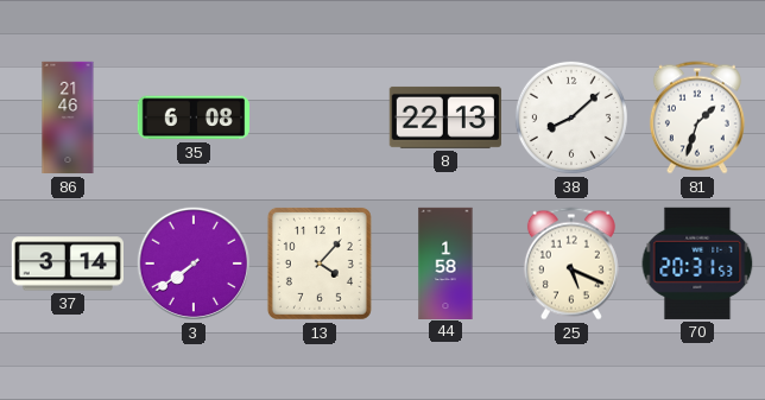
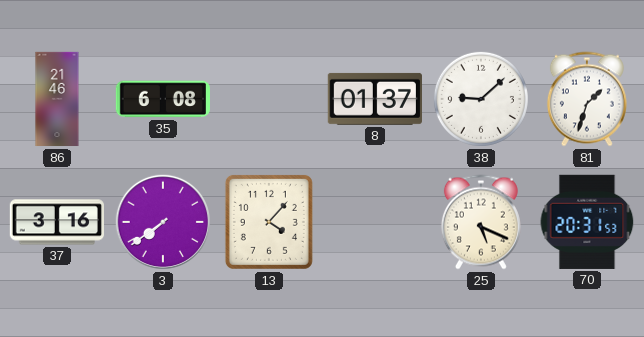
8: 22:13 -> 01:37
38: 8:08 -> 9:08
37: 3:14 -> 3:16
44: 1:58 -> none
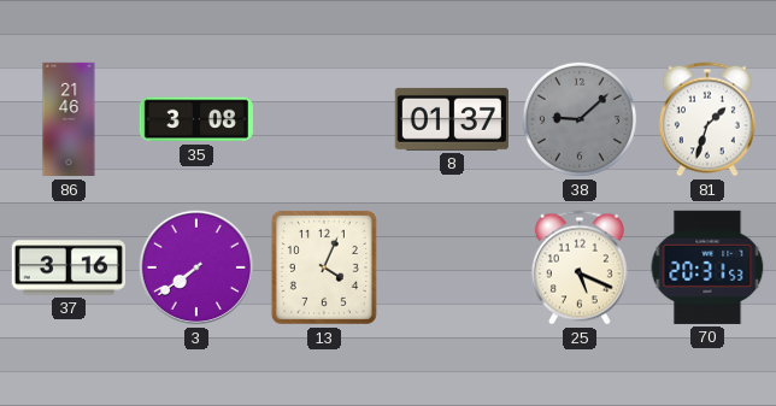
35: 6:08 -> 3:08
38 dial: white -> grey
13: 4:07 -> 4:04
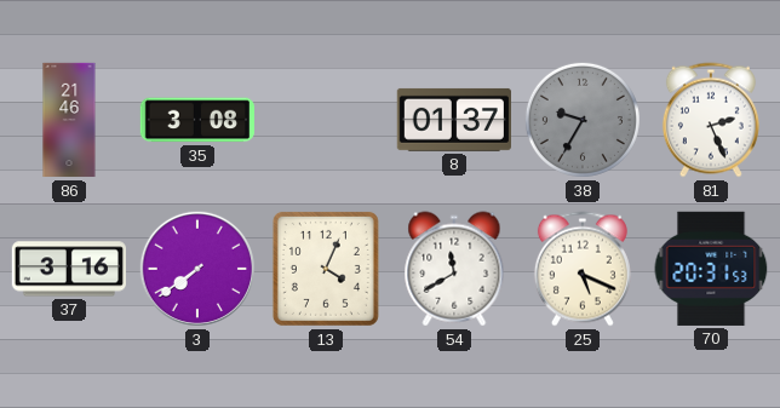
38: 9:08 -> 9:35
81: 1:33 -> 2:26
54: none -> 11:40
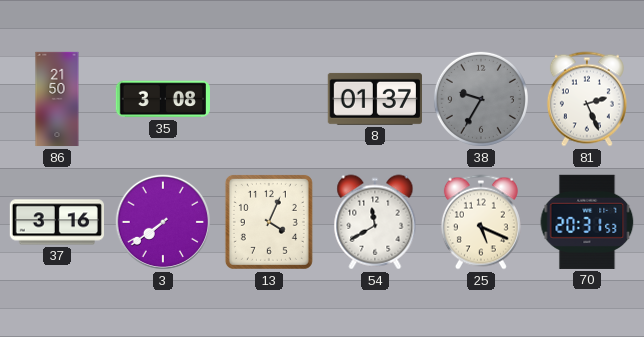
86: 21:46 -> 21:50
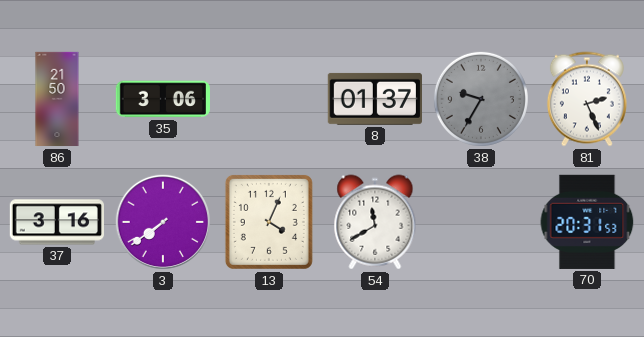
35: 3:08 -> 3:06
25: 5:19 -> none
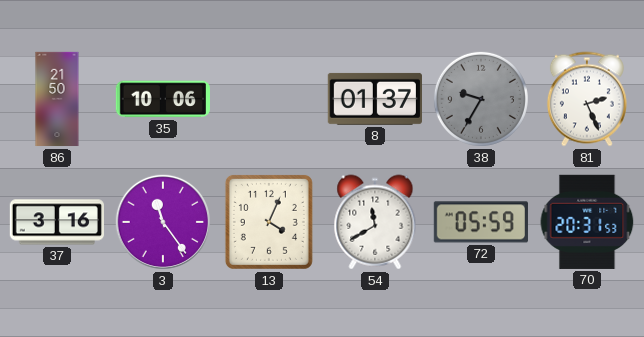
35: 3:06 -> 10:06
3: 7:39 -> 11:24
72: none -> 05:59
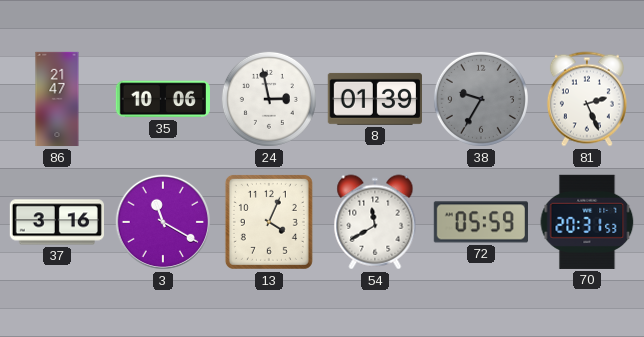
86: 21:50 -> 21:47
24: none -> 2:58
8: 01:37 -> 01:39
3: 11:24 -> 11:20
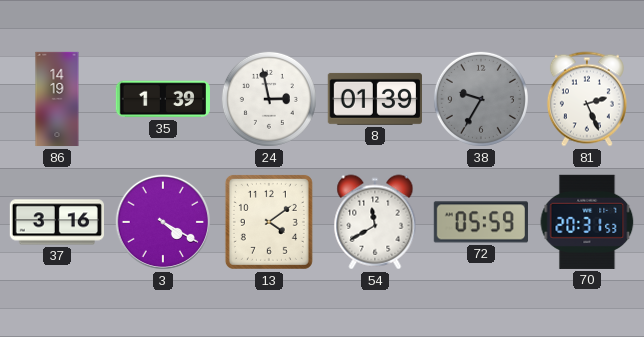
86: 21:47 -> 14:19
35: 10:06 -> 1:39
3: 11:20 -> 4:20
13: 4:04 -> 4:09
